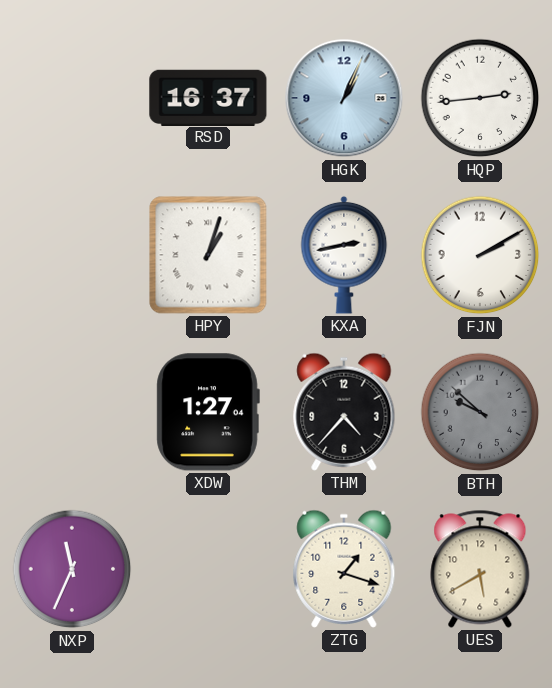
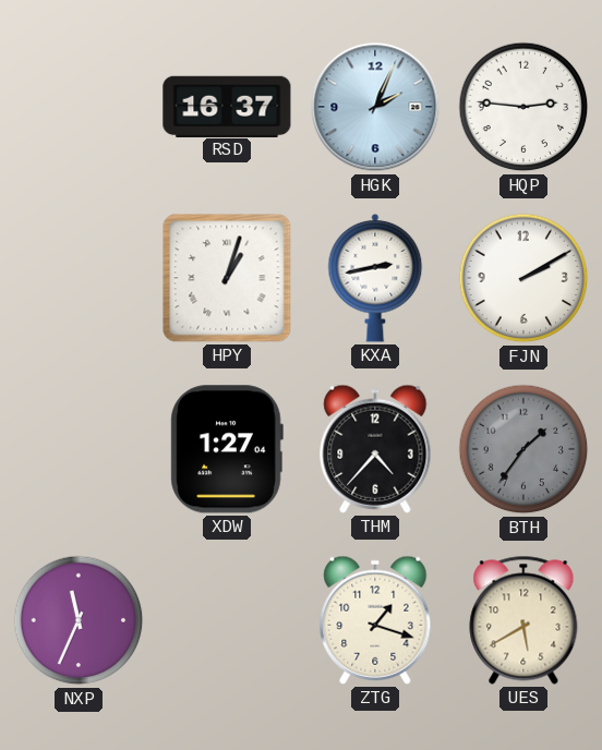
HGK: 1:04 -> 2:04
HQP: 2:44 -> 2:46
BTH: 9:52 -> 1:36
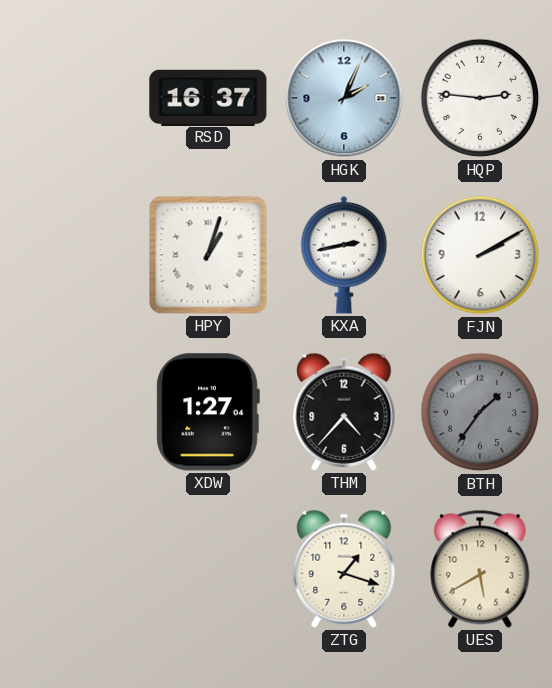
NXP: 11:34 -> none
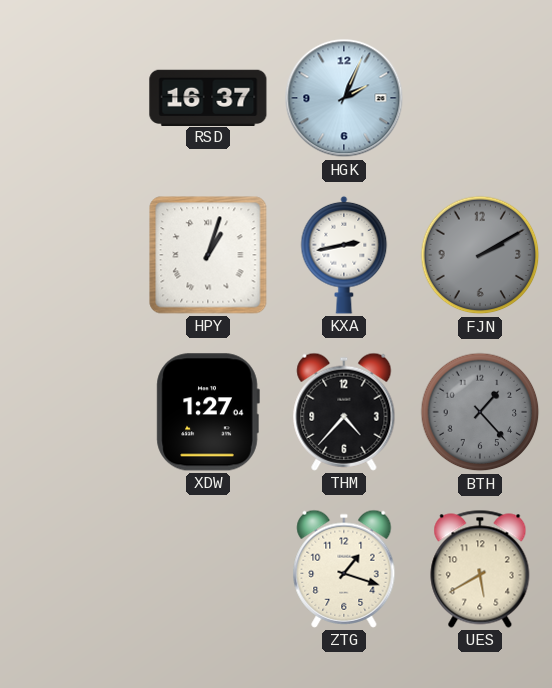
HQP: 2:46 -> none
FJN dial: white -> grey
BTH: 1:36 -> 1:23
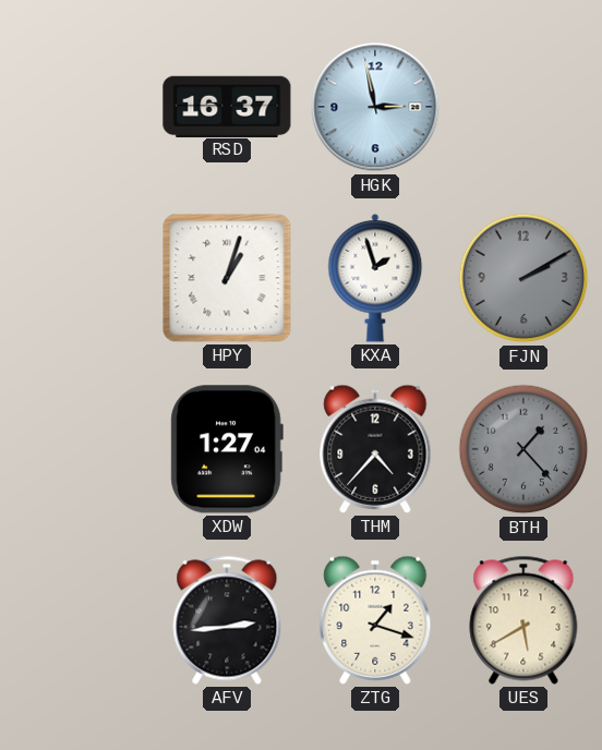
HGK: 2:04 -> 2:58
KXA: 2:43 -> 1:57
AFV: none -> 2:44
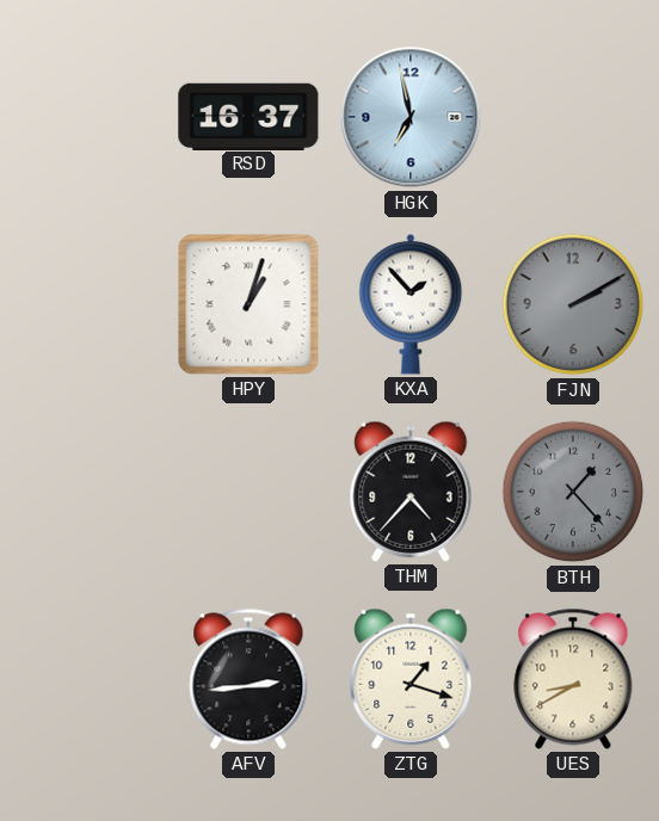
HGK: 2:58 -> 6:58
KXA: 1:57 -> 1:53
XDW: 1:27 -> none
UES: 5:40 -> 8:40
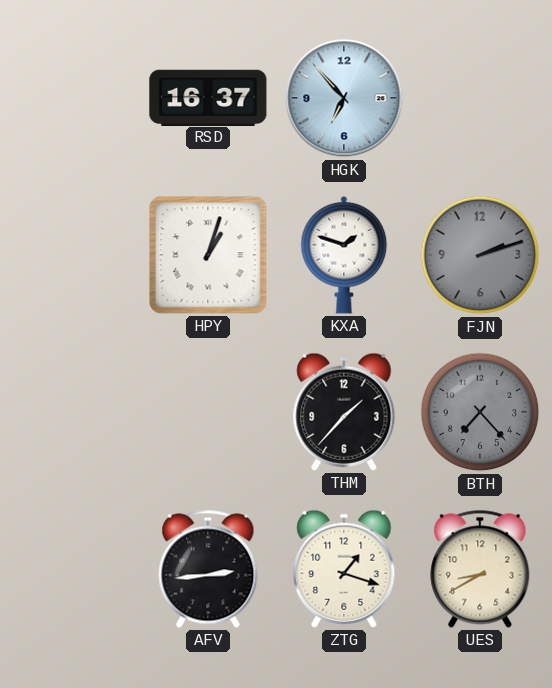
HGK: 6:58 -> 6:53
KXA: 1:53 -> 1:48
FJN: 2:10 -> 2:12
THM: 4:37 -> 1:37
BTH: 1:23 -> 7:23
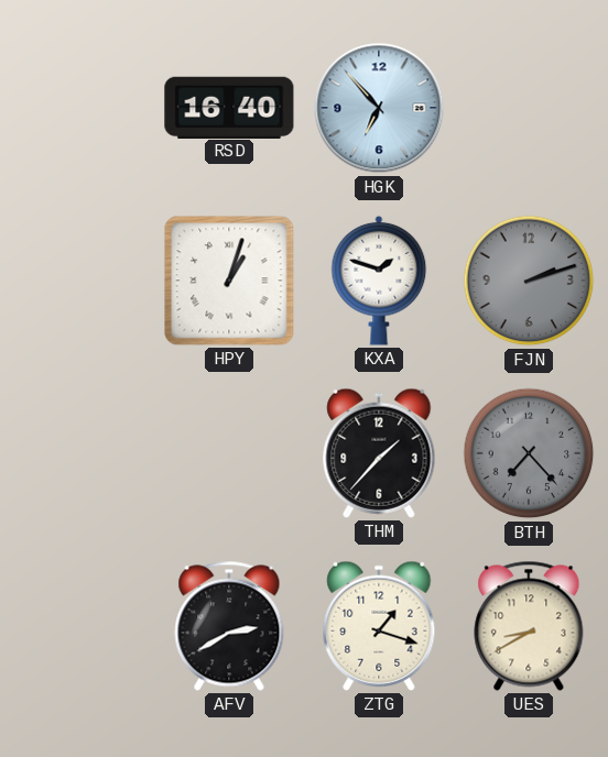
RSD: 16:37 -> 16:40
AFV: 2:44 -> 2:40
